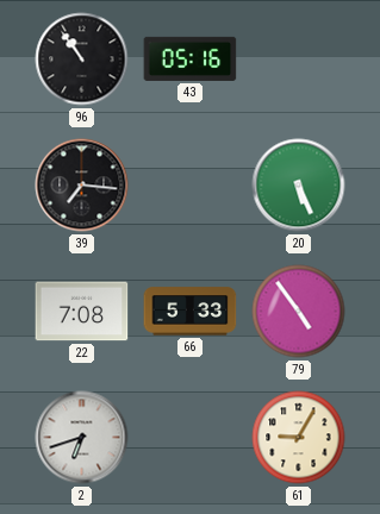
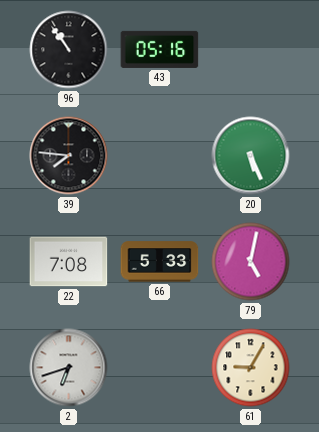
39: 7:16 -> 7:46
79: 4:54 -> 5:02
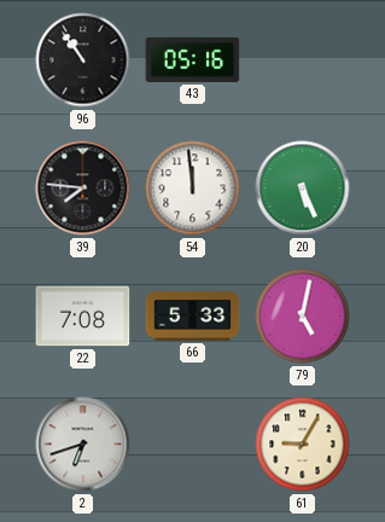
54: none -> 11:59
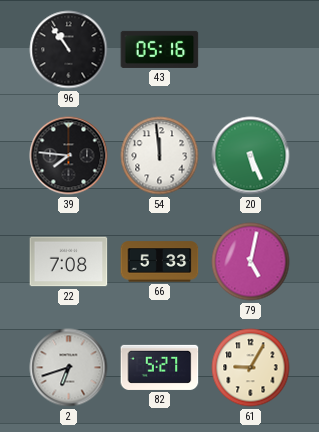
82: none -> 5:27
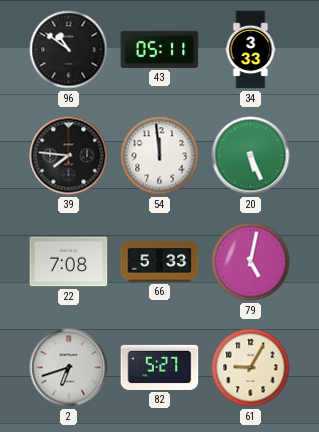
96: 10:54 -> 10:51
43: 05:16 -> 05:11
34: none -> 3:33
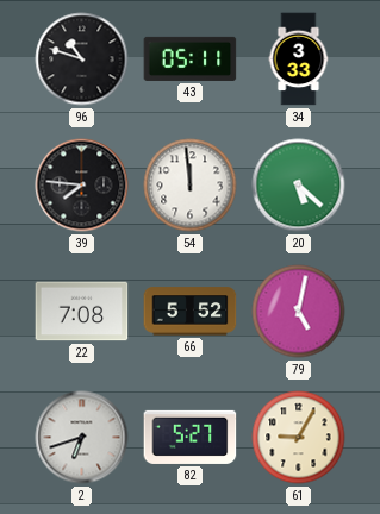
96: 10:51 -> 10:48
20: 5:26 -> 5:22
66: 5:33 -> 5:52
